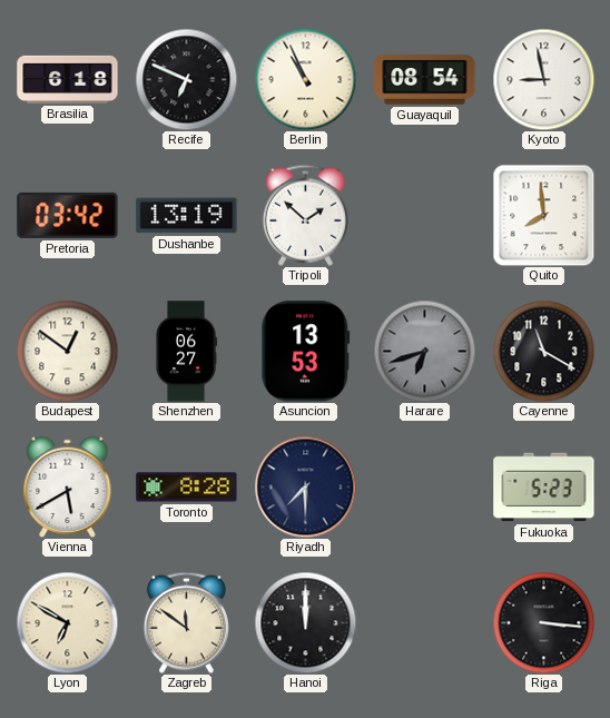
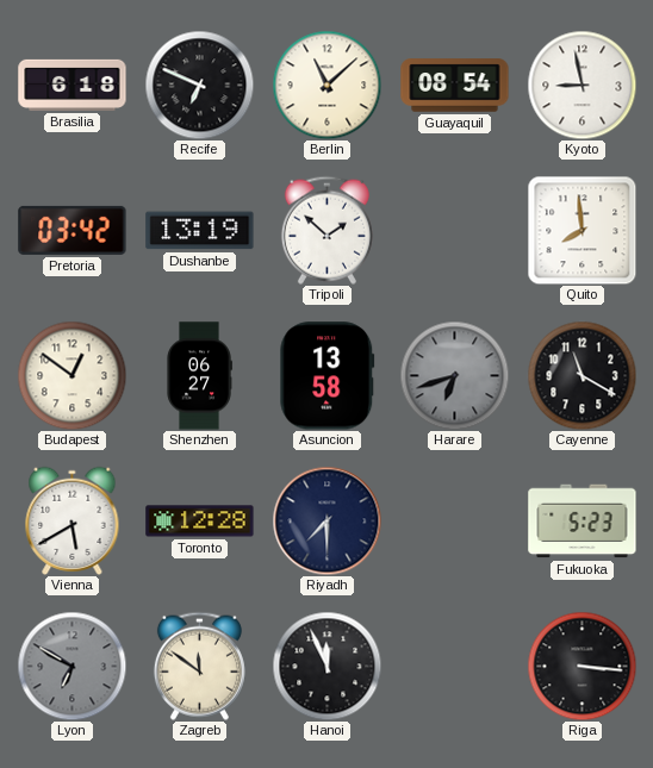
Berlin: 10:56 -> 11:08
Asuncion: 13:53 -> 13:58
Toronto: 8:28 -> 12:28
Lyon dial: cream -> grey
Hanoi: 12:00 -> 11:56
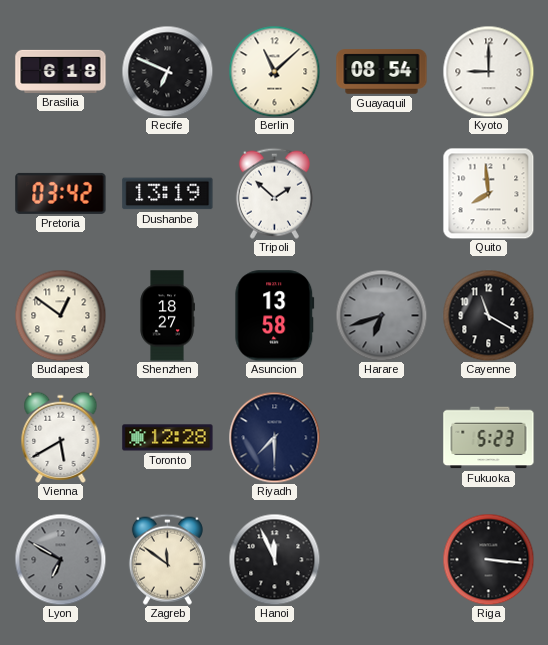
Kyoto: 8:58 -> 9:00
Shenzhen: 06:27 -> 18:27
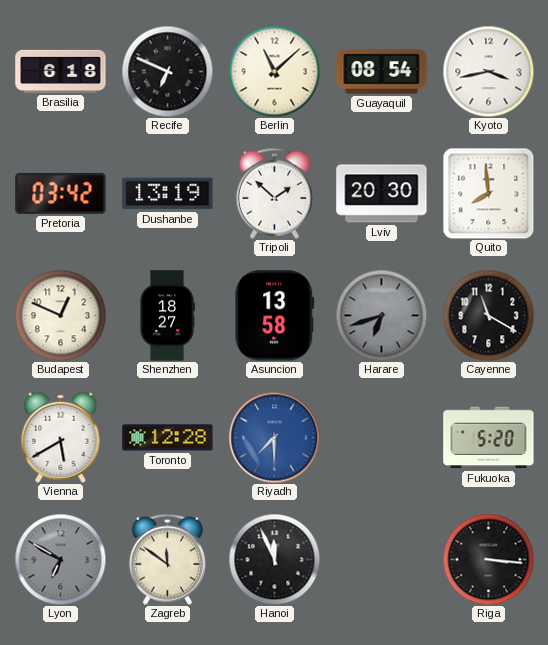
Kyoto: 9:00 -> 3:43
Lviv: none -> 20:30
Budapest: 12:51 -> 12:49
Riyadh dial: navy -> blue
Fukuoka: 5:23 -> 5:20
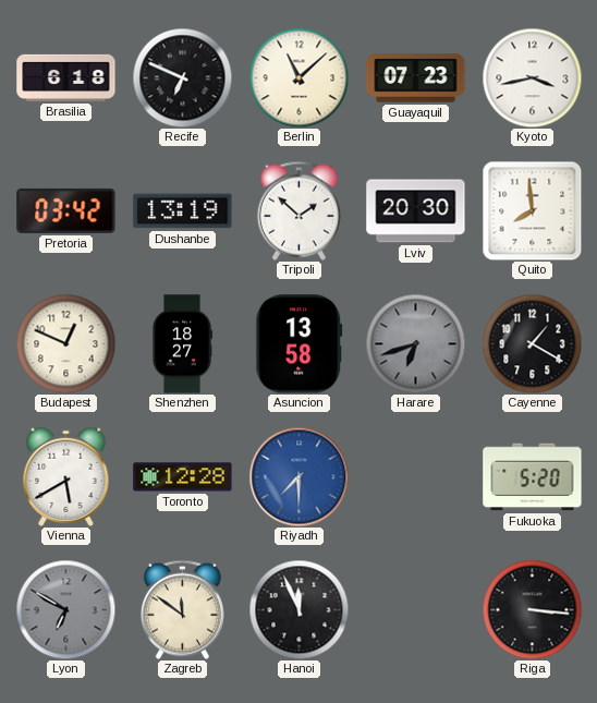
Guayaquil: 08:54 -> 07:23
Cayenne: 11:20 -> 1:20
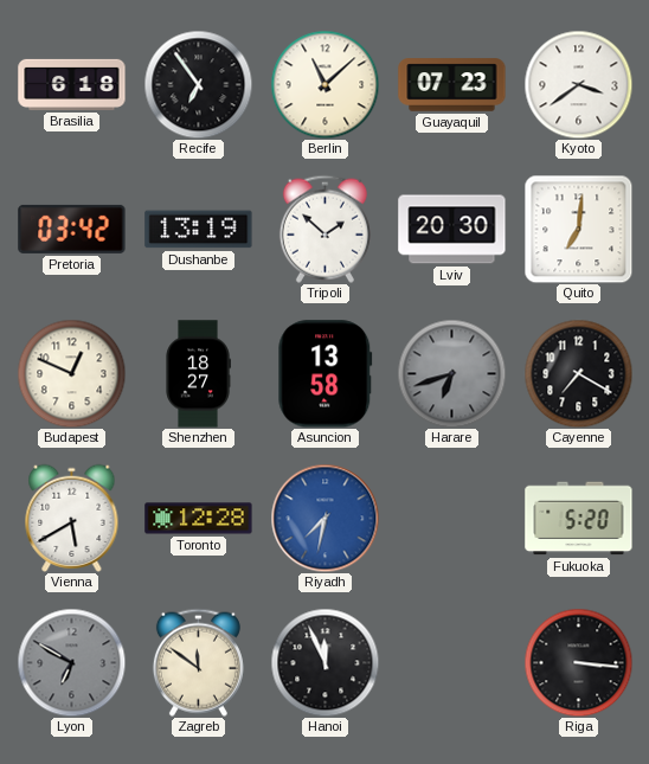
Recife: 6:49 -> 6:54
Kyoto: 3:43 -> 3:39
Quito: 7:59 -> 7:01
Cayenne: 1:20 -> 7:20
Riyadh: 7:30 -> 7:32
